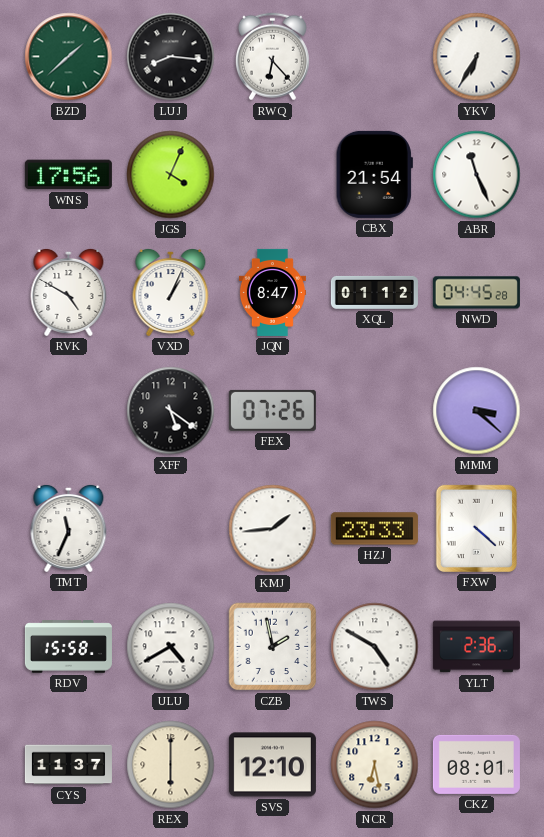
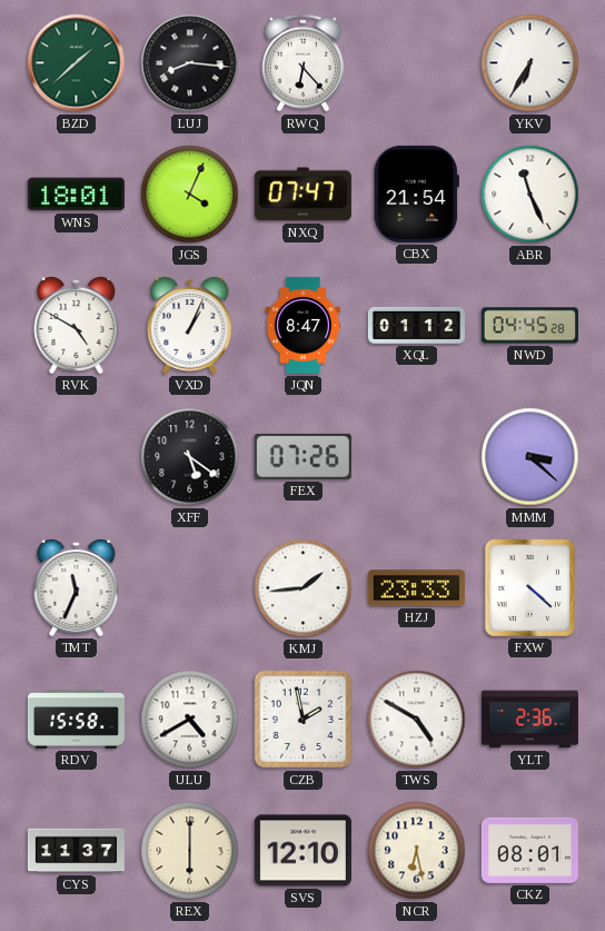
WNS: 17:56 -> 18:01
NXQ: none -> 07:47
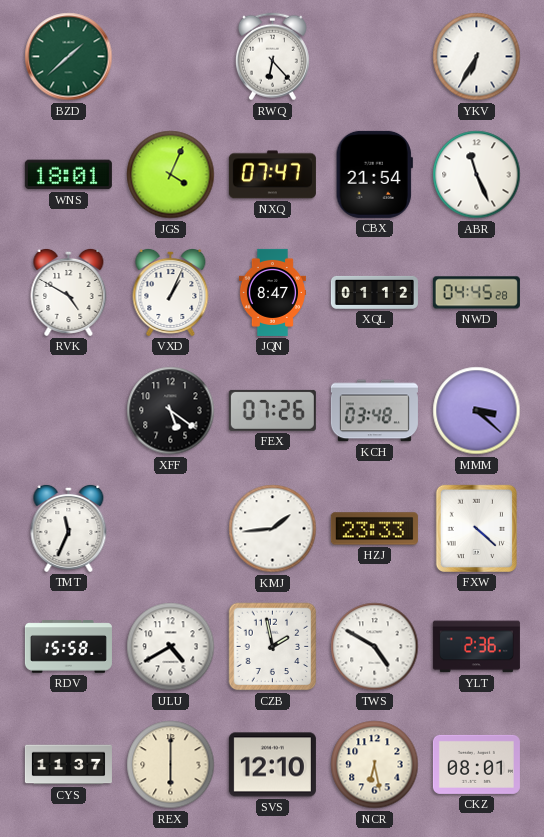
LUJ: 8:16 -> none
KCH: none -> 03:48
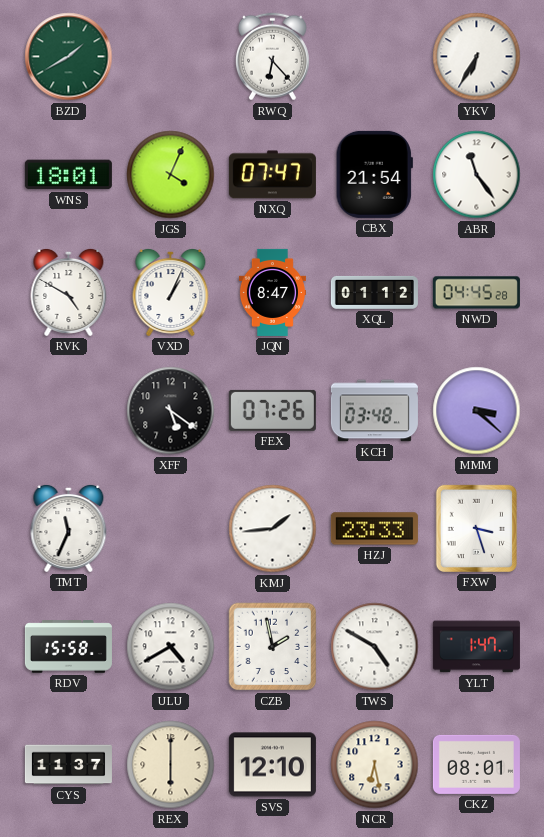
BZD: 1:38 -> 1:40
ABR: 11:26 -> 11:24
FXW: 4:22 -> 3:27
YLT: 2:36 -> 1:47
